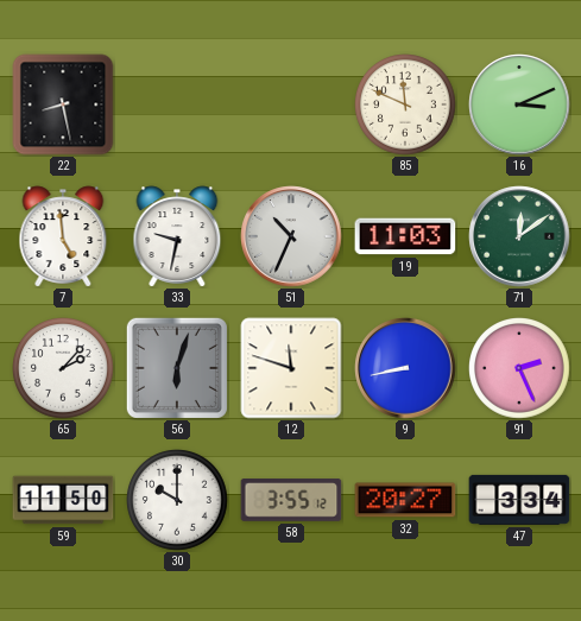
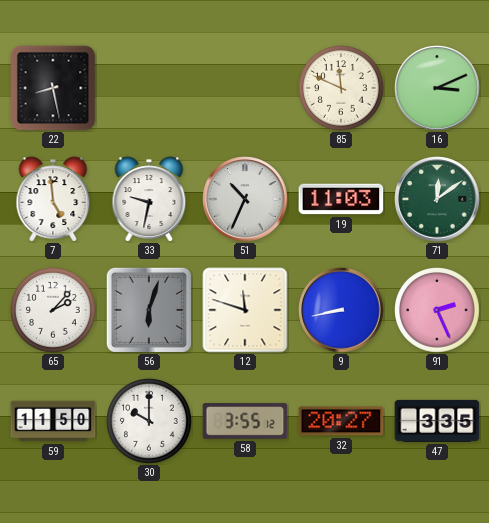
47: 3:34 -> 3:35
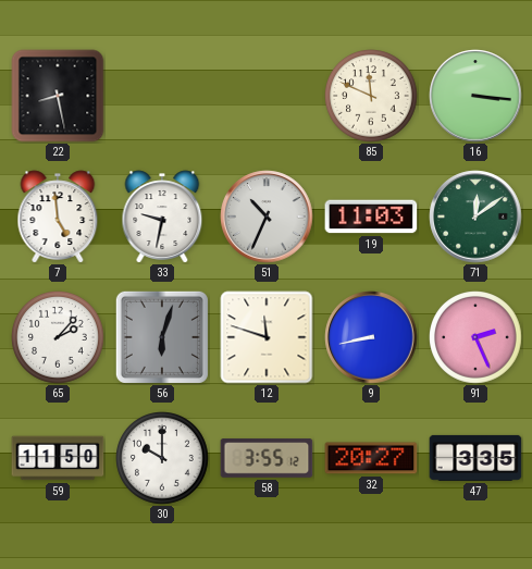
16: 3:11 -> 3:16
